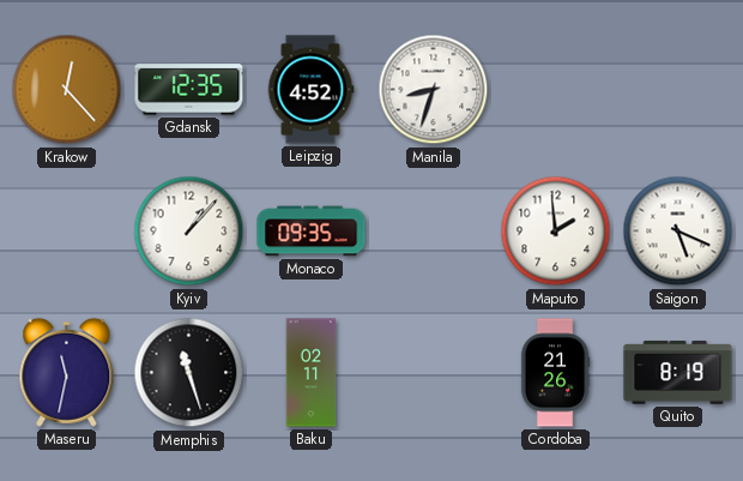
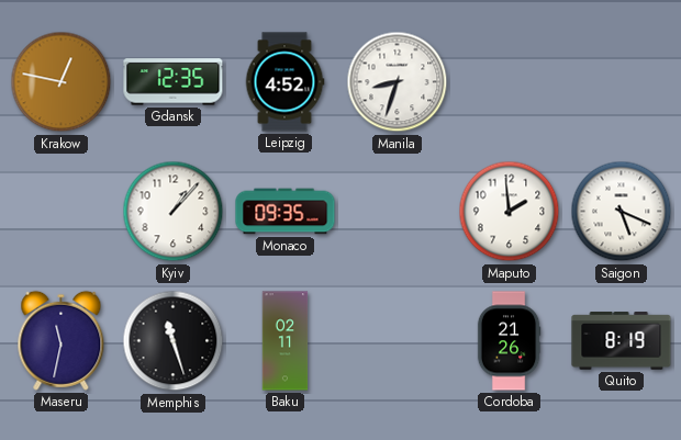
Krakow: 12:23 -> 12:47
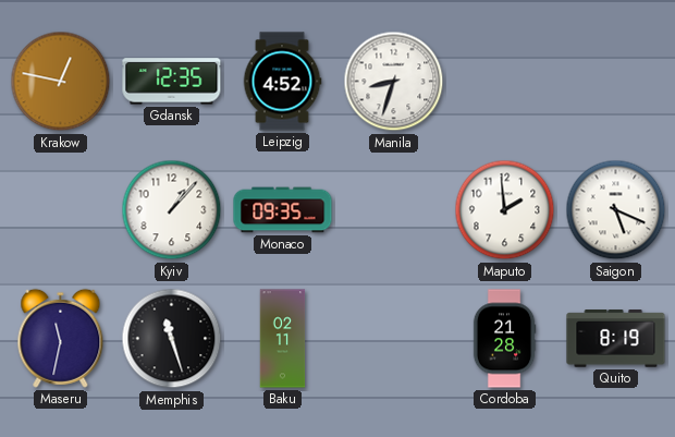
Cordoba: 21:26 -> 21:28
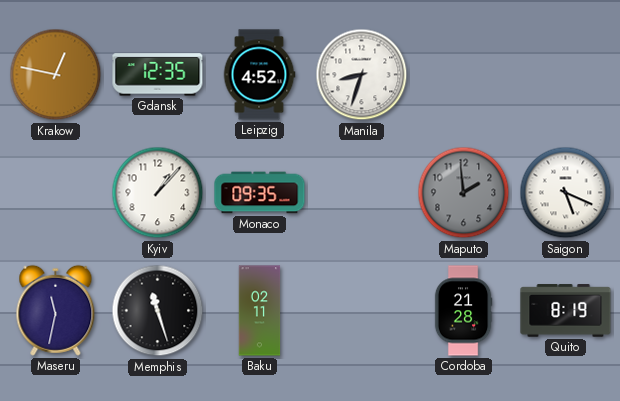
Maputo dial: white -> grey
